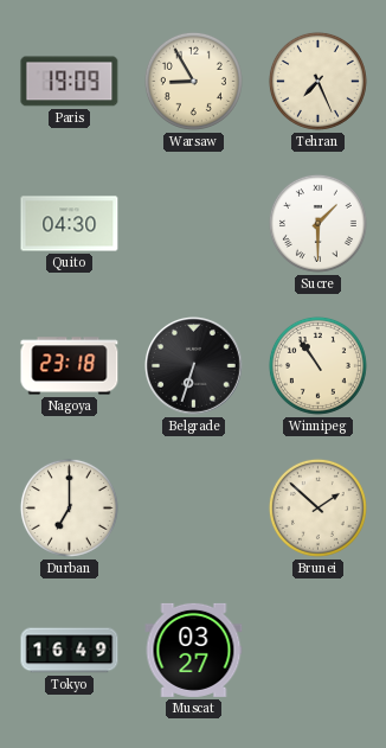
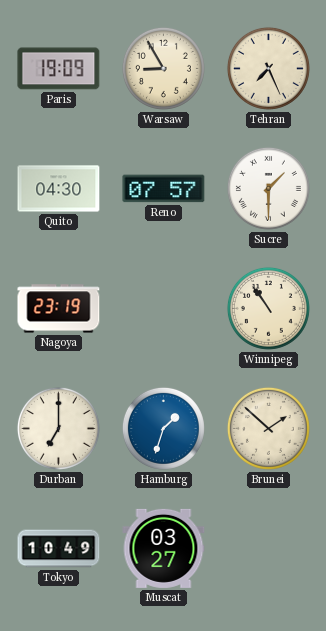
Reno: none -> 07:57
Nagoya: 23:18 -> 23:19
Belgrade: 6:33 -> none
Hamburg: none -> 1:33
Tokyo: 16:49 -> 10:49
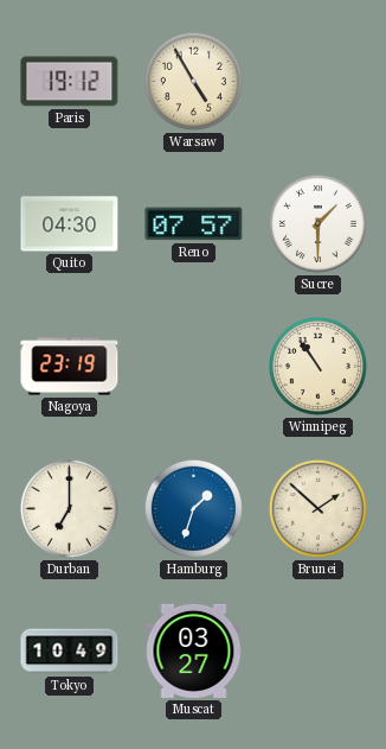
Paris: 19:09 -> 19:12
Warsaw: 8:55 -> 4:55
Tehran: 7:26 -> none
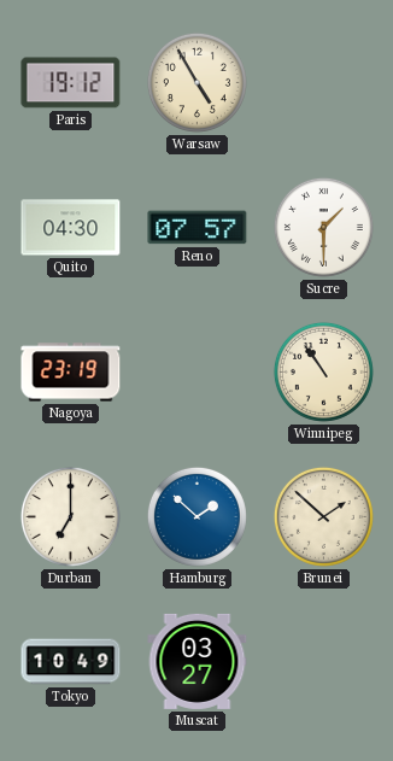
Hamburg: 1:33 -> 1:52
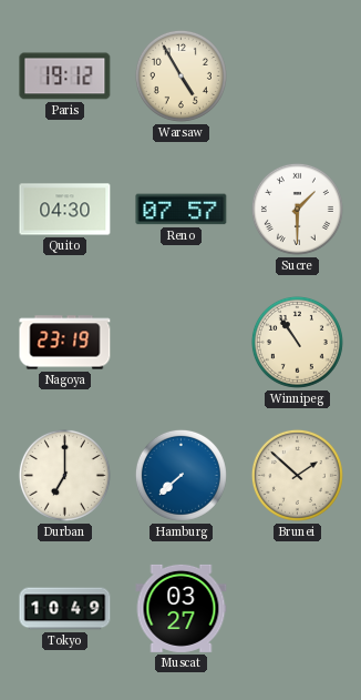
Hamburg: 1:52 -> 7:38
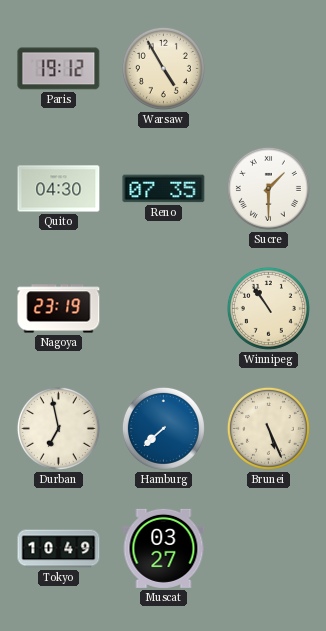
Reno: 07:57 -> 07:35
Durban: 7:00 -> 6:58
Brunei: 1:52 -> 5:26
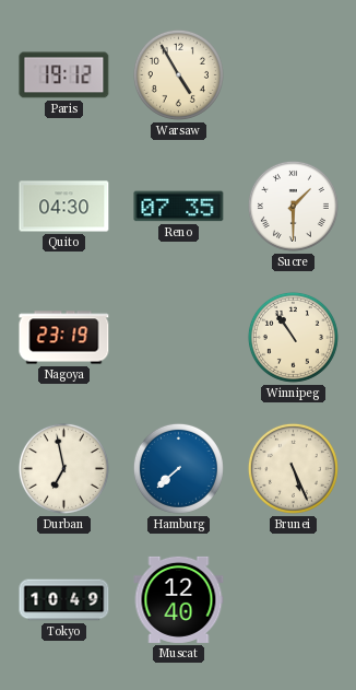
Muscat: 03:27 -> 12:40
